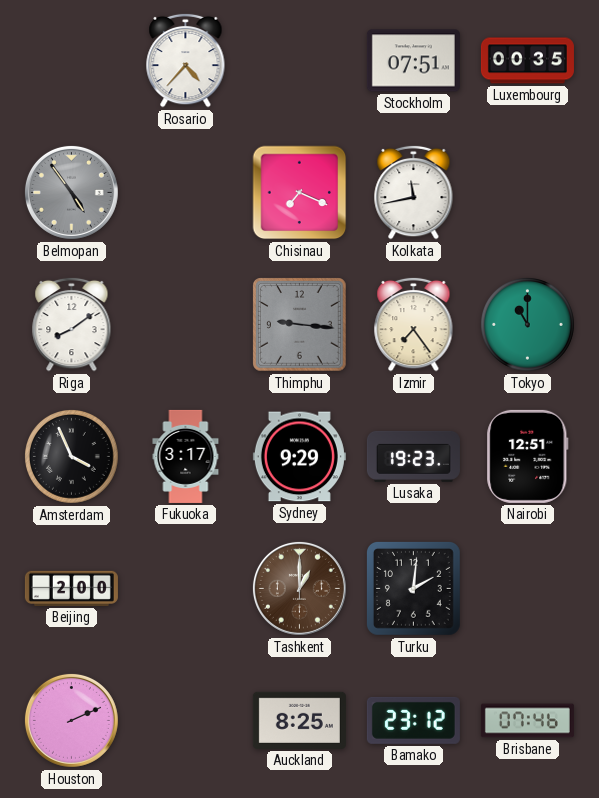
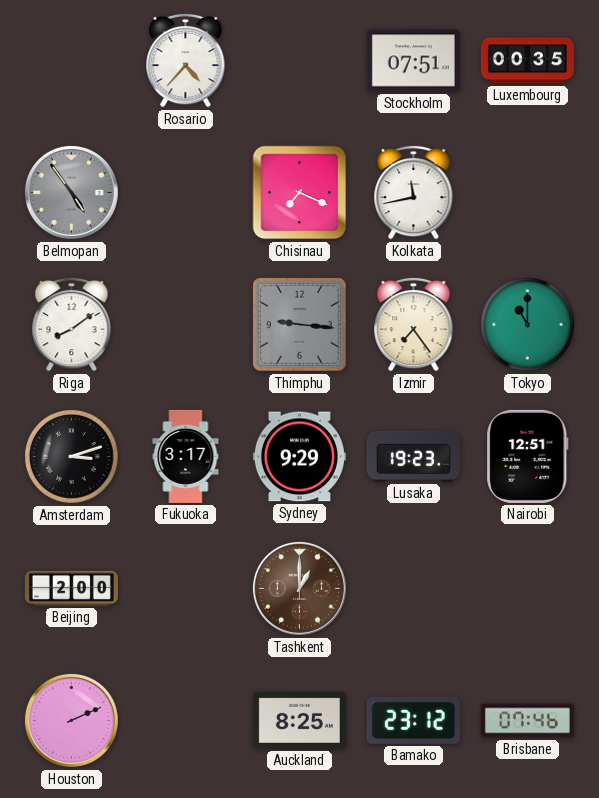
Amsterdam: 3:56 -> 3:12
Turku: 2:01 -> none
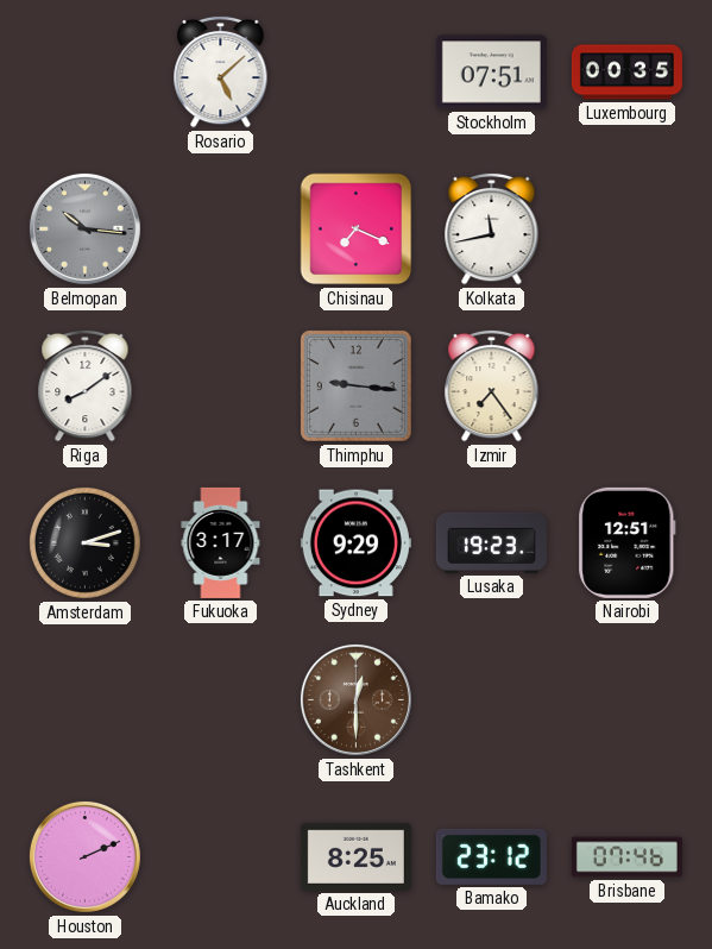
Rosario: 4:37 -> 5:08
Belmopan: 4:54 -> 10:16
Tokyo: 11:00 -> none
Beijing: 2:00 -> none
Tashkent: 1:00 -> 12:30
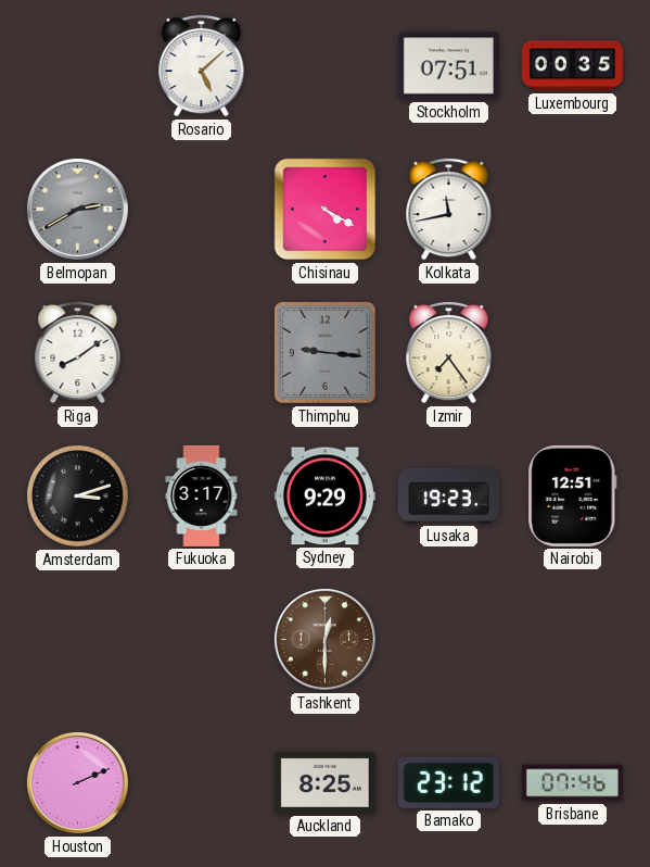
Belmopan: 10:16 -> 2:40
Chisinau: 7:19 -> 4:20
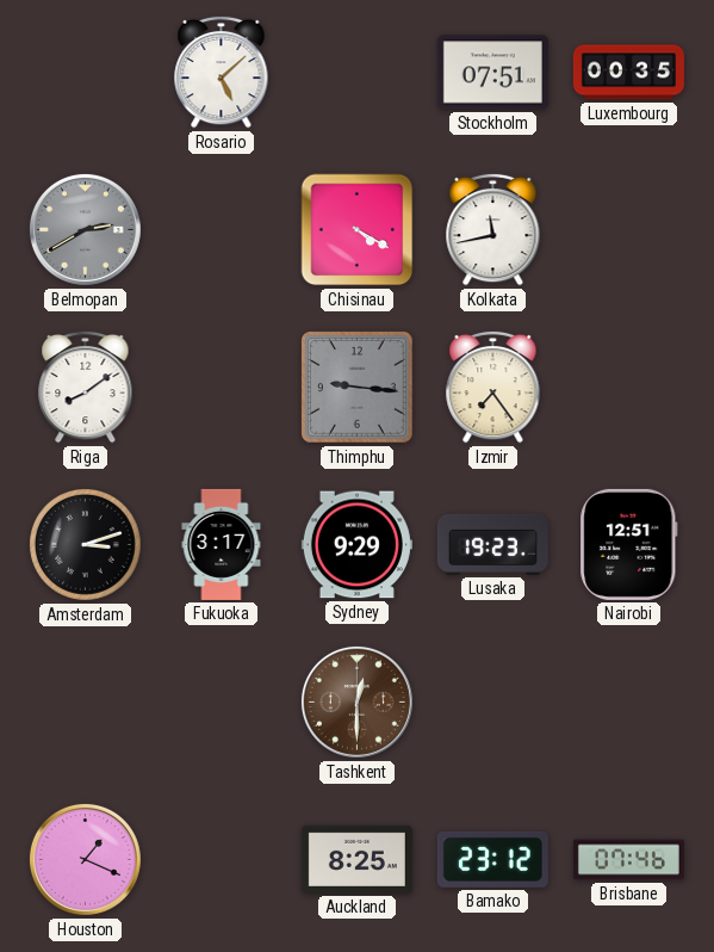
Houston: 2:11 -> 1:19
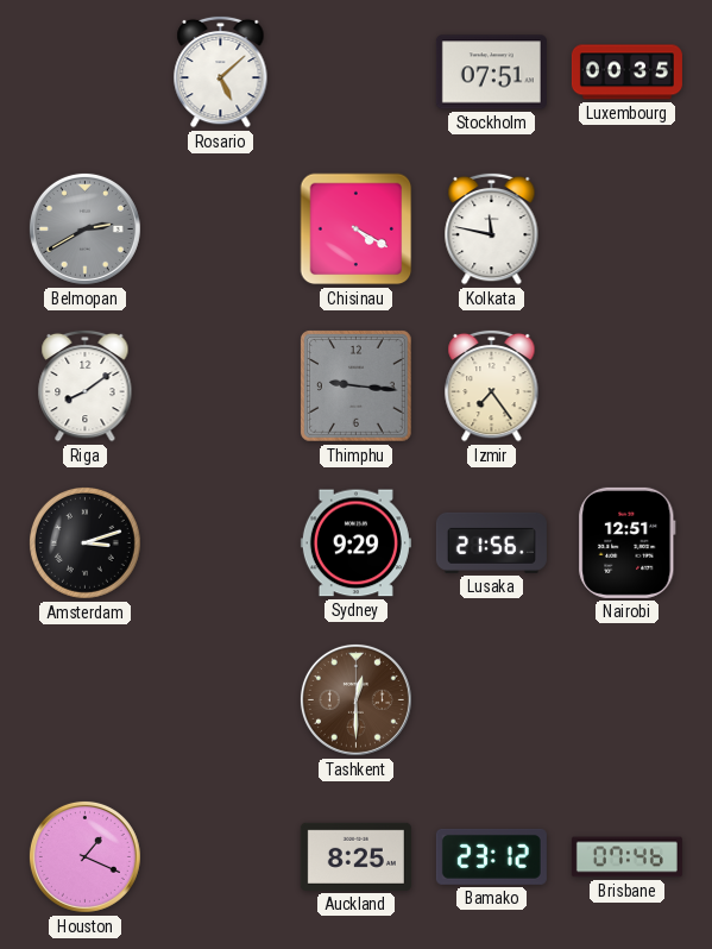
Kolkata: 11:43 -> 11:47
Fukuoka: 3:17 -> none
Lusaka: 19:23 -> 21:56
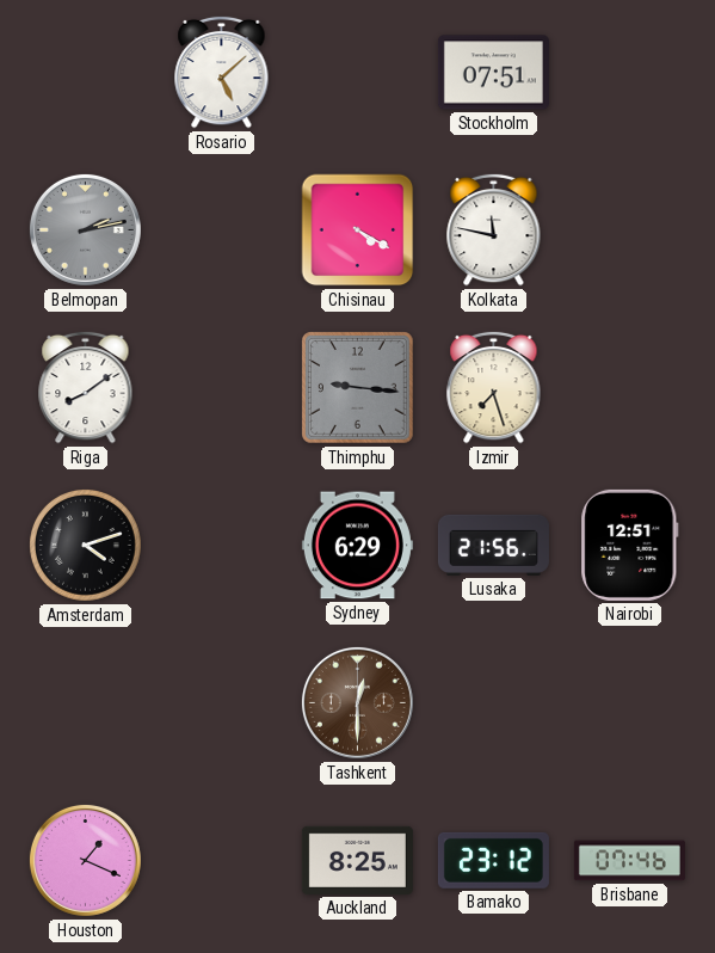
Luxembourg: 00:35 -> none
Belmopan: 2:40 -> 2:13
Izmir: 7:24 -> 7:27
Amsterdam: 3:12 -> 4:12
Sydney: 9:29 -> 6:29
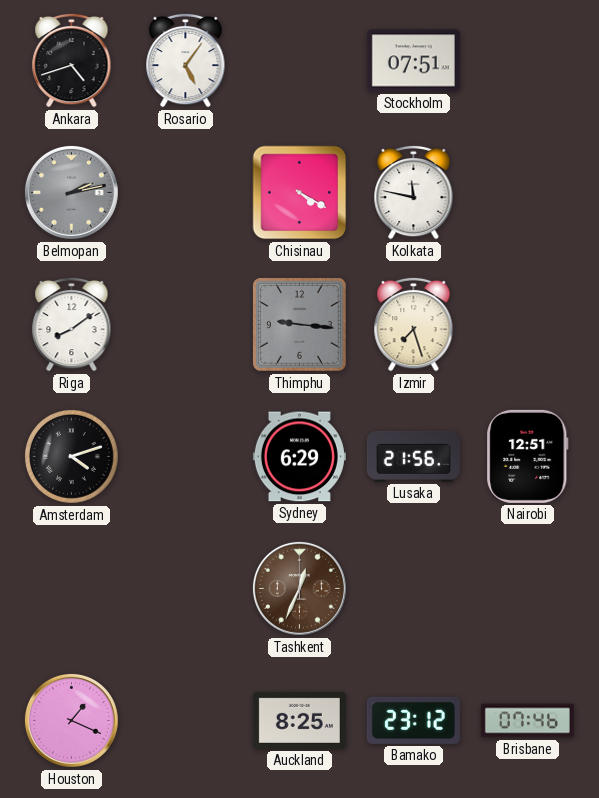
Ankara: none -> 4:42
Rosario: 5:08 -> 5:06
Tashkent: 12:30 -> 12:34
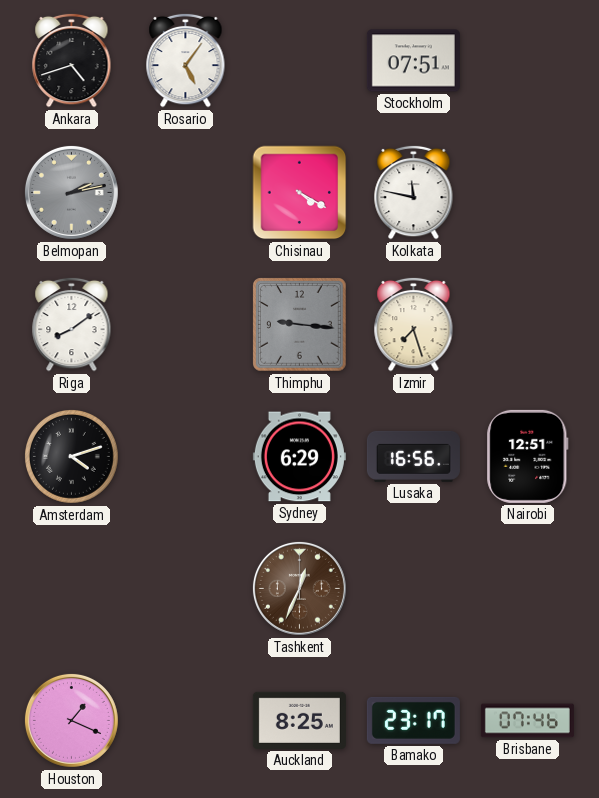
Lusaka: 21:56 -> 16:56
Bamako: 23:12 -> 23:17
